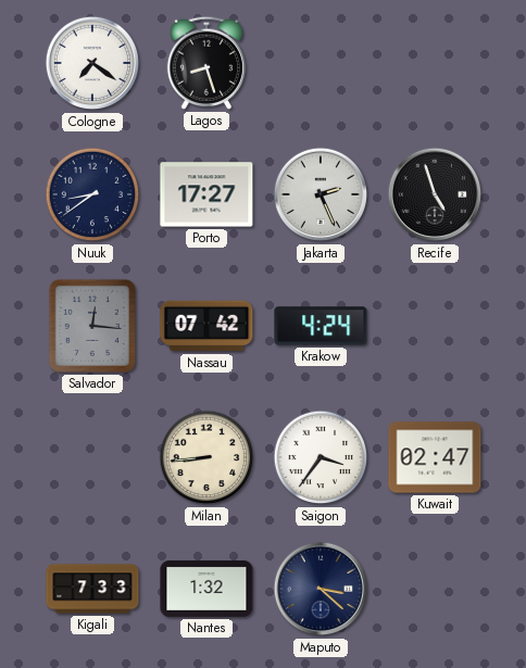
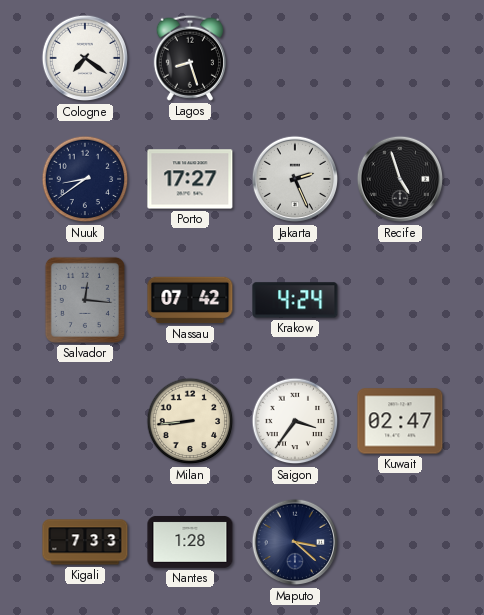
Nantes: 1:32 -> 1:28
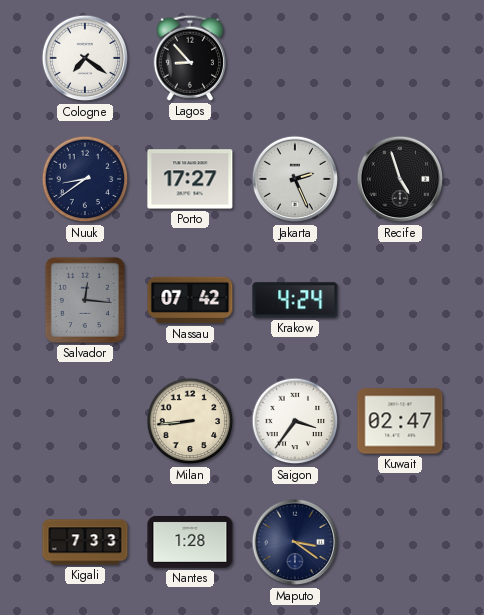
Lagos: 8:27 -> 8:53
Maputo: 3:22 -> 3:21
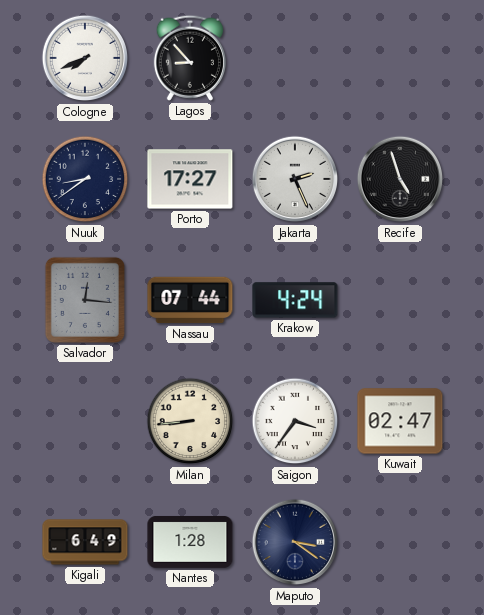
Cologne: 7:21 -> 7:41
Nassau: 07:42 -> 07:44
Kigali: 7:33 -> 6:49
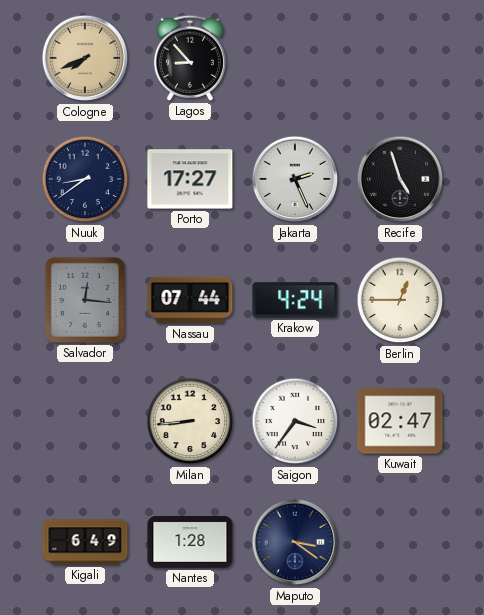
Cologne dial: white -> champagne
Berlin: none -> 12:45
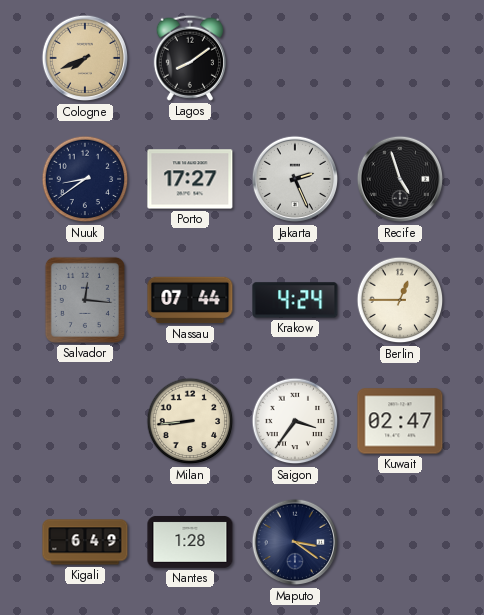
Lagos: 8:53 -> 8:09
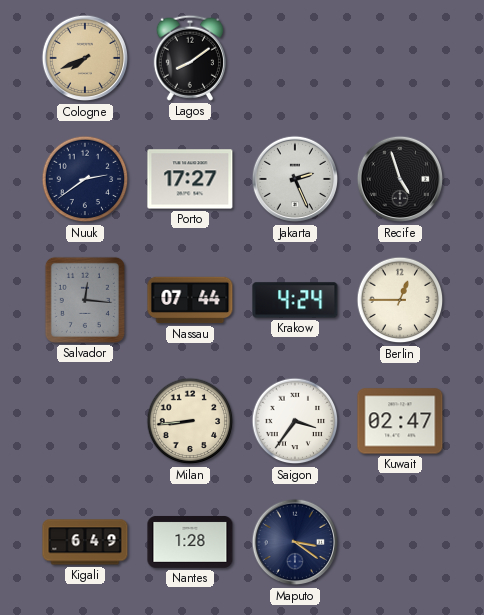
Nuuk: 8:39 -> 2:39
